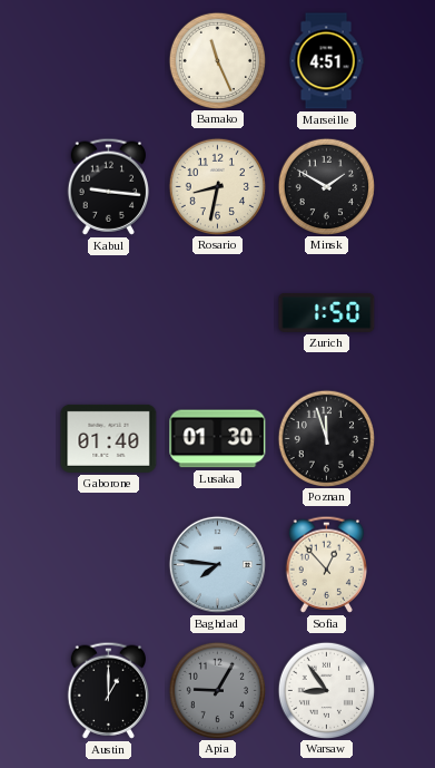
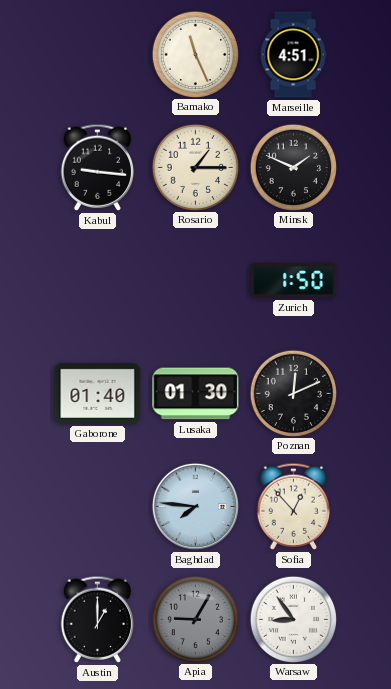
Rosario: 8:32 -> 1:15
Minsk: 1:50 -> 1:49
Poznan: 11:57 -> 12:11
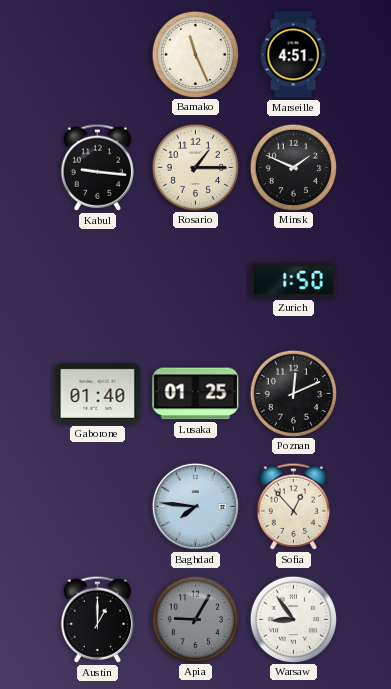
Lusaka: 01:30 -> 01:25
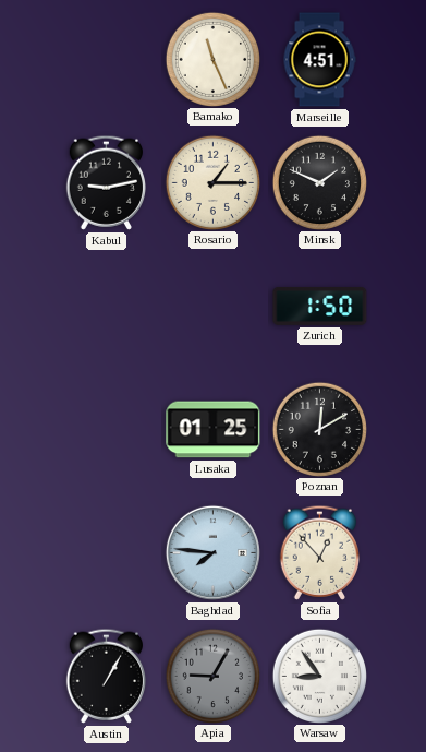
Kabul: 9:16 -> 9:13
Gaborone: 01:40 -> none
Poznan: 12:11 -> 12:10
Austin: 1:00 -> 1:05
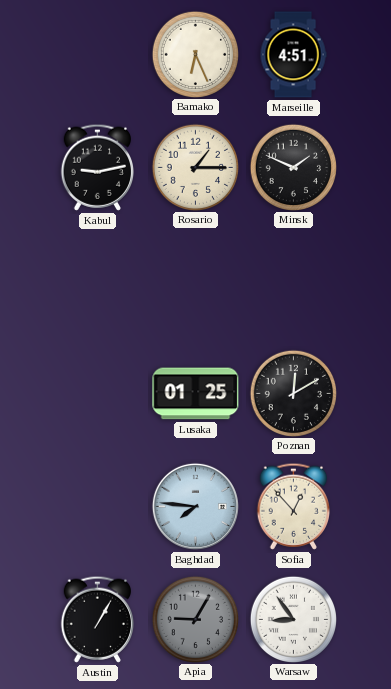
Bamako: 11:26 -> 6:26
Zurich: 1:50 -> none
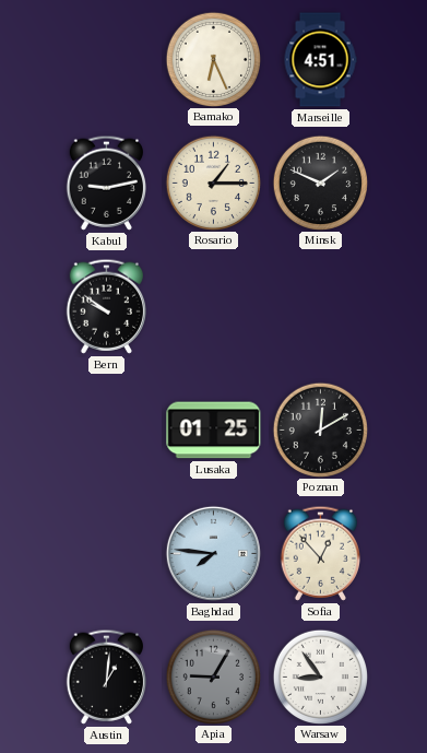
Bern: none -> 9:51
Austin: 1:05 -> 1:01
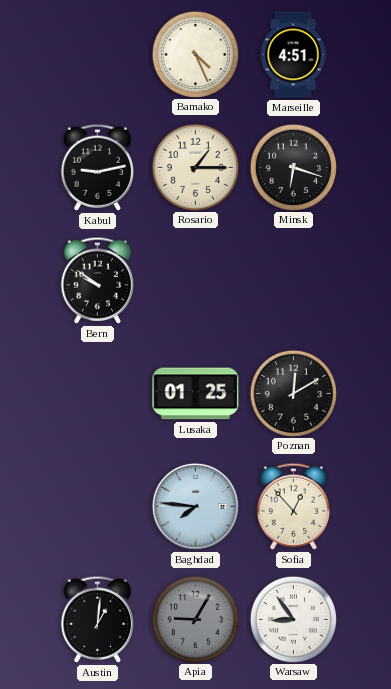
Bamako: 6:26 -> 4:26
Minsk: 1:49 -> 6:18
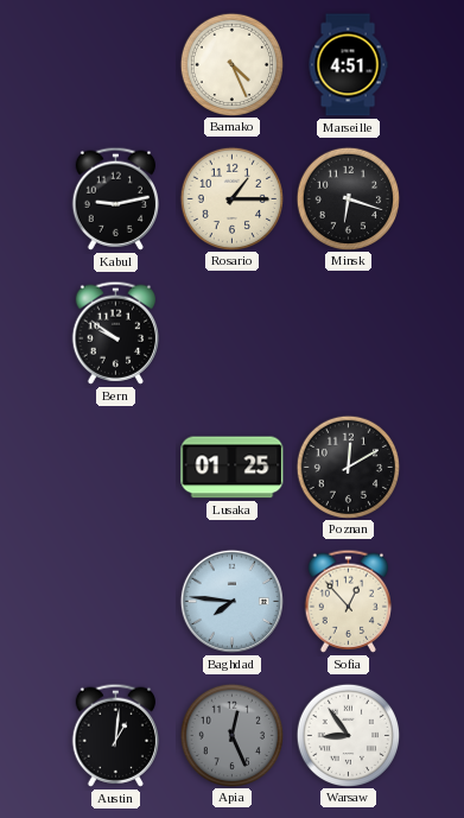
Apia: 9:05 -> 12:26
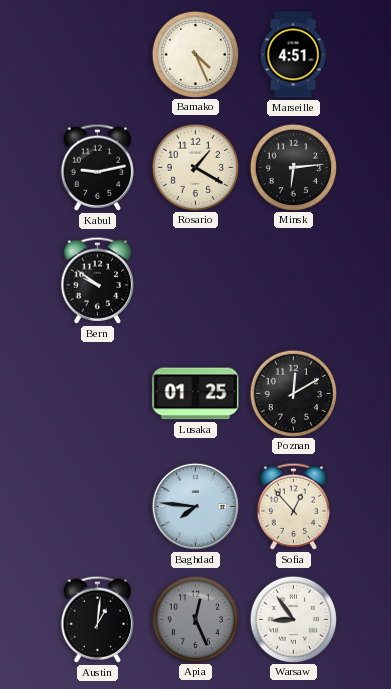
Rosario: 1:15 -> 1:20
Minsk: 6:18 -> 6:14
